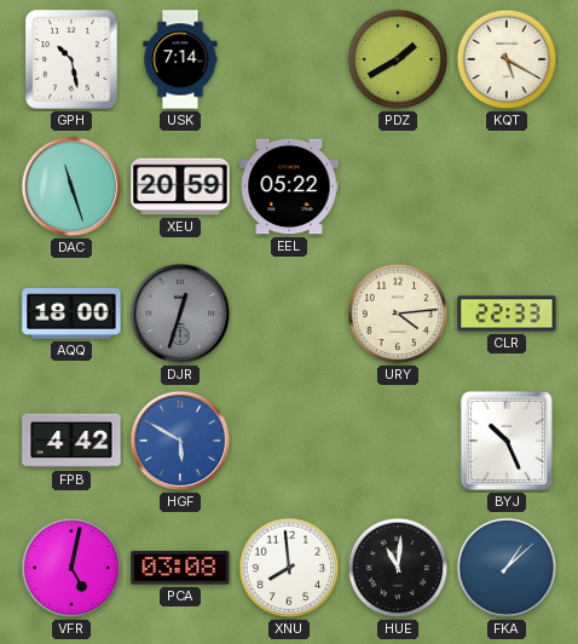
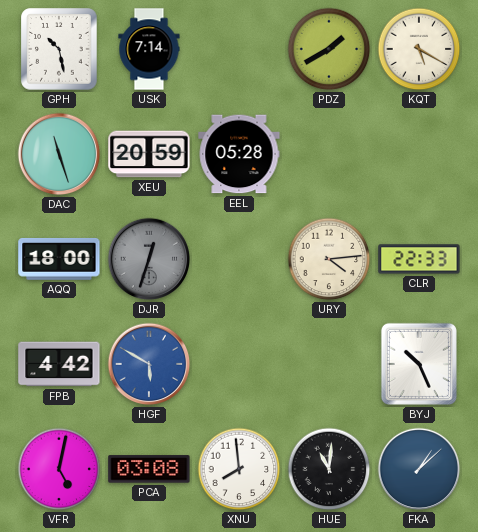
EEL: 05:22 -> 05:28
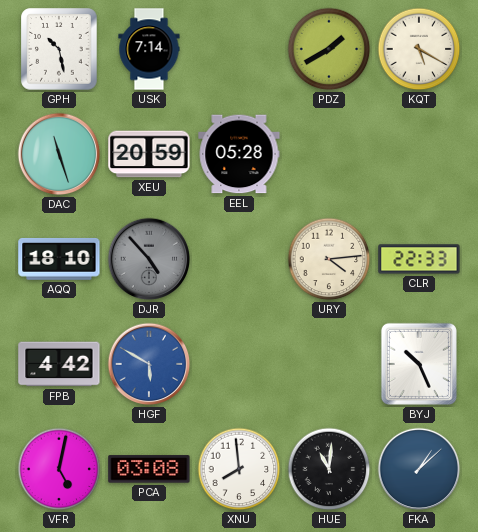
AQQ: 18:00 -> 18:10
DJR: 12:33 -> 4:53
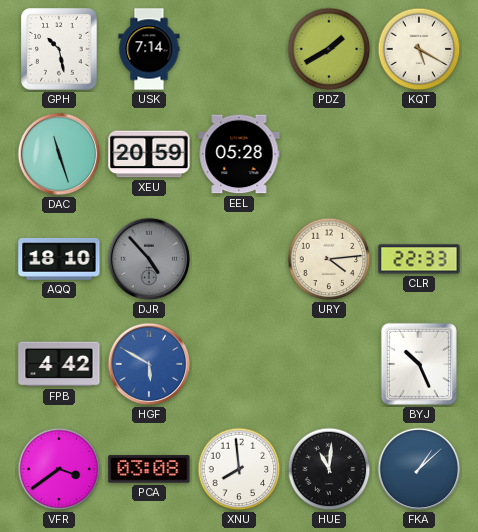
VFR: 5:02 -> 3:39
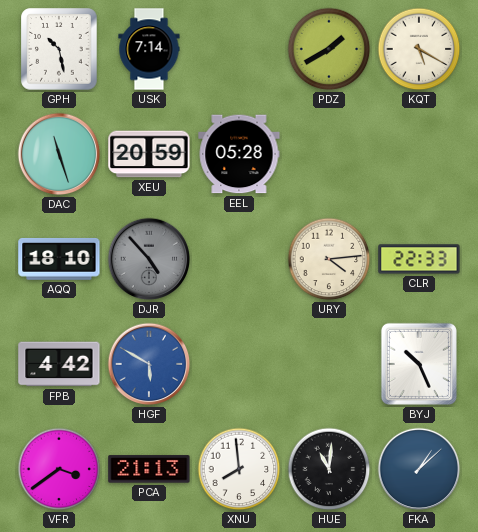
PCA: 03:08 -> 21:13
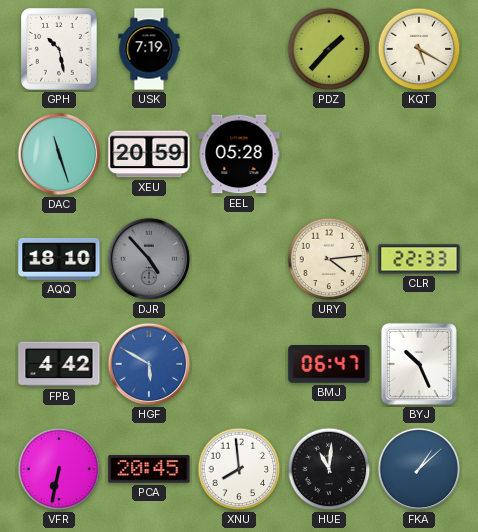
USK: 7:14 -> 7:19
PDZ: 1:40 -> 1:37
BMJ: none -> 06:47
VFR: 3:39 -> 6:32
PCA: 21:13 -> 20:45
